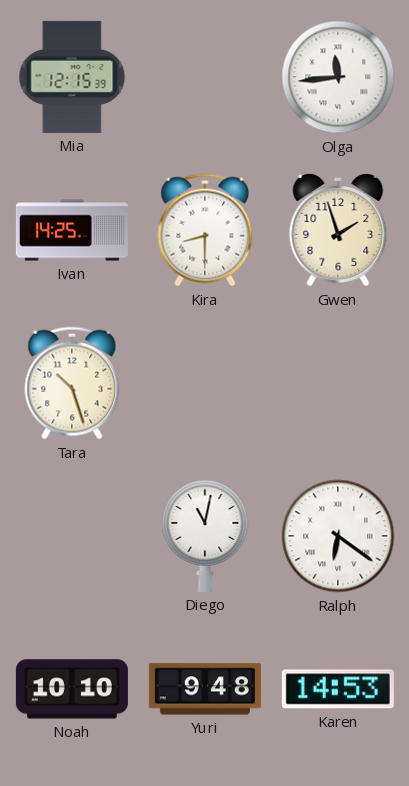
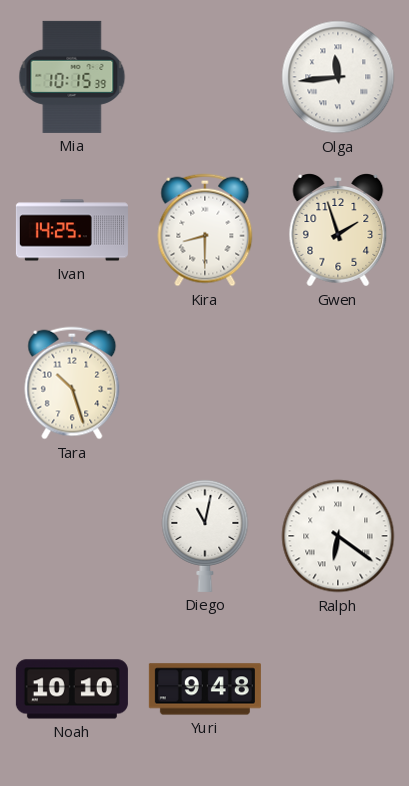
Mia: 12:15 -> 10:15
Karen: 14:53 -> none
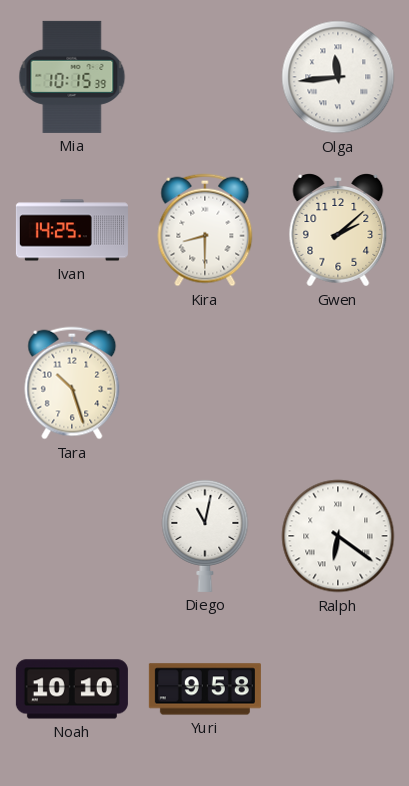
Gwen: 1:57 -> 2:08
Yuri: 9:48 -> 9:58
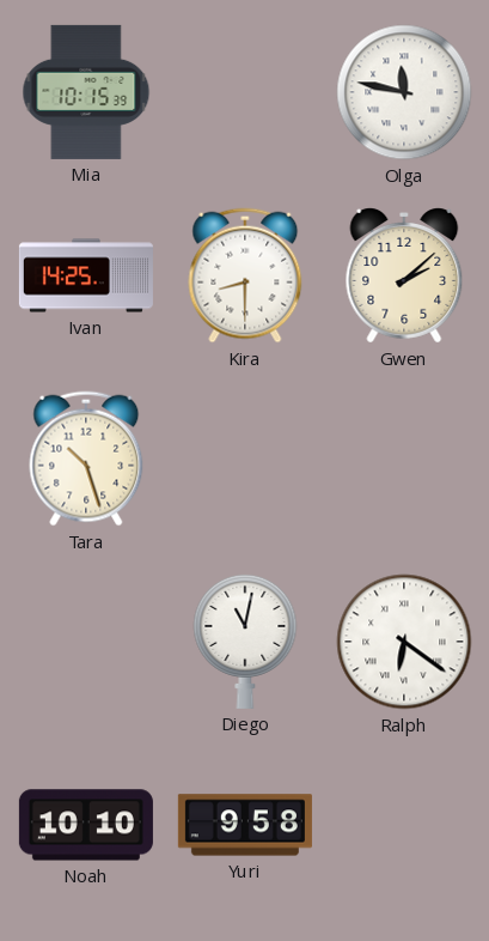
Olga: 11:44 -> 11:47
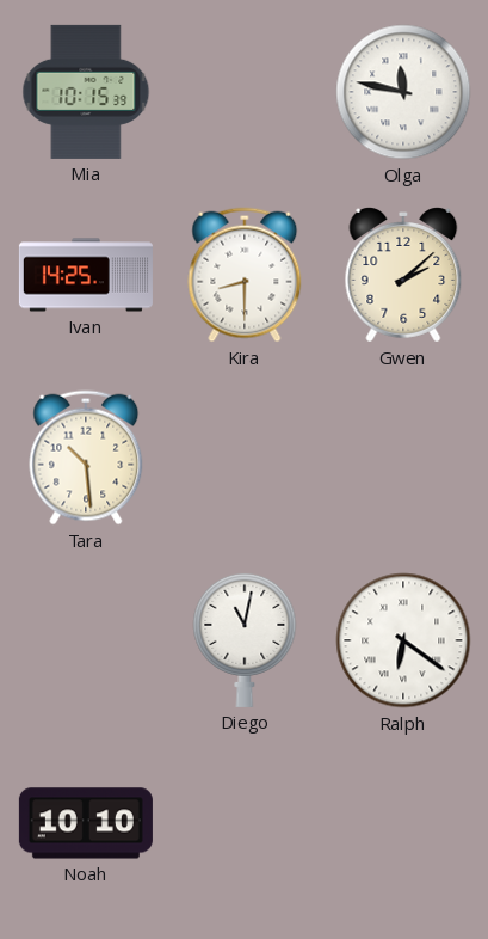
Tara: 10:27 -> 10:29
Yuri: 9:58 -> none
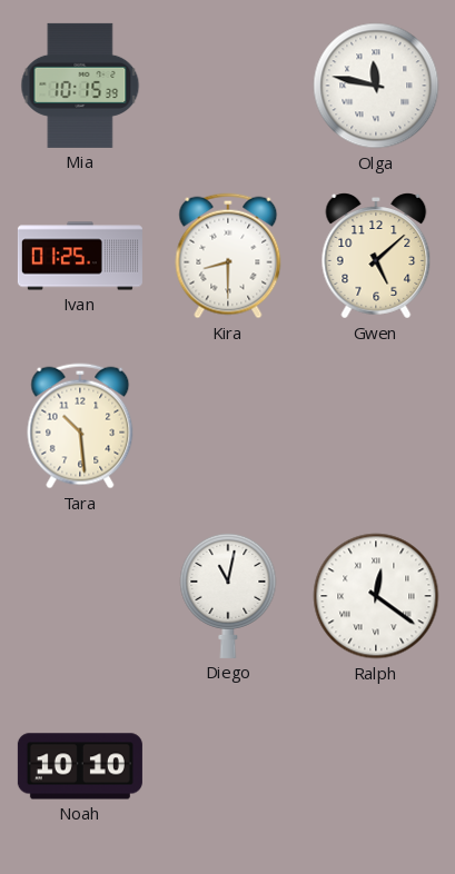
Ivan: 14:25 -> 01:25
Gwen: 2:08 -> 5:08
Ralph: 6:21 -> 12:21
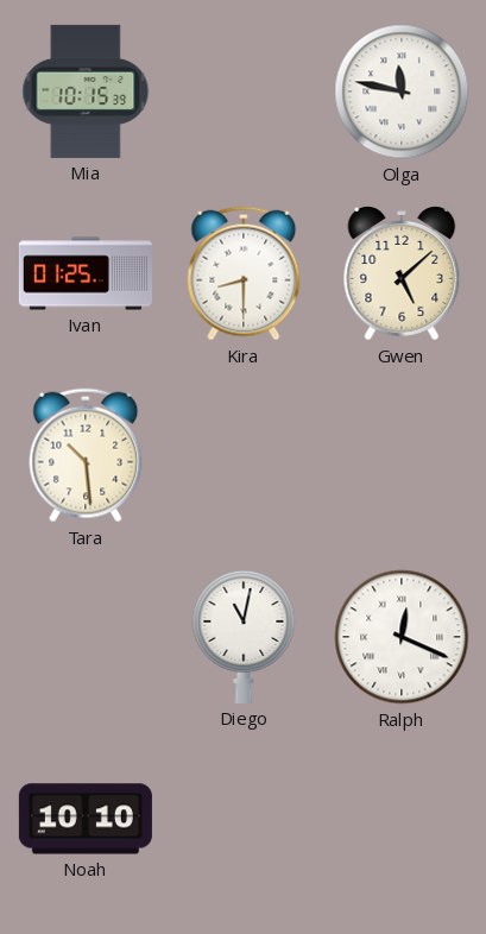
Ralph: 12:21 -> 12:19
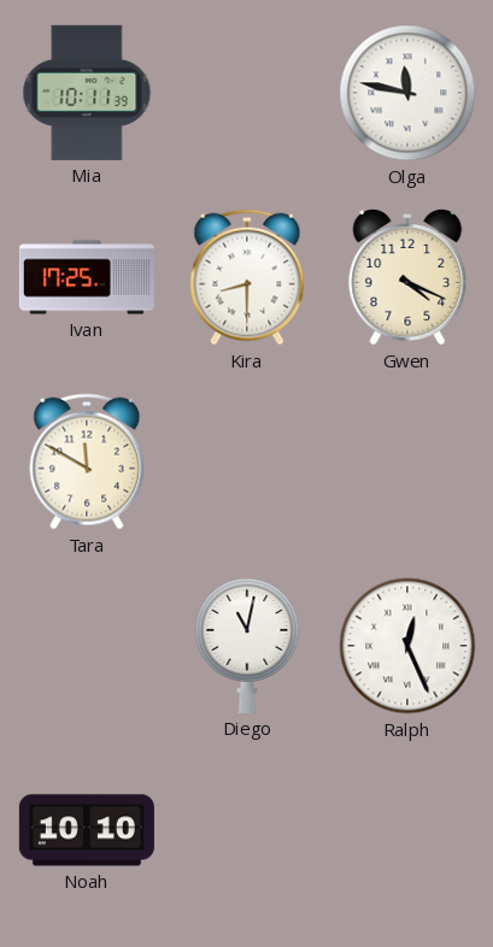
Mia: 10:15 -> 10:11
Ivan: 01:25 -> 17:25
Gwen: 5:08 -> 4:19
Tara: 10:29 -> 11:50
Ralph: 12:19 -> 12:26
